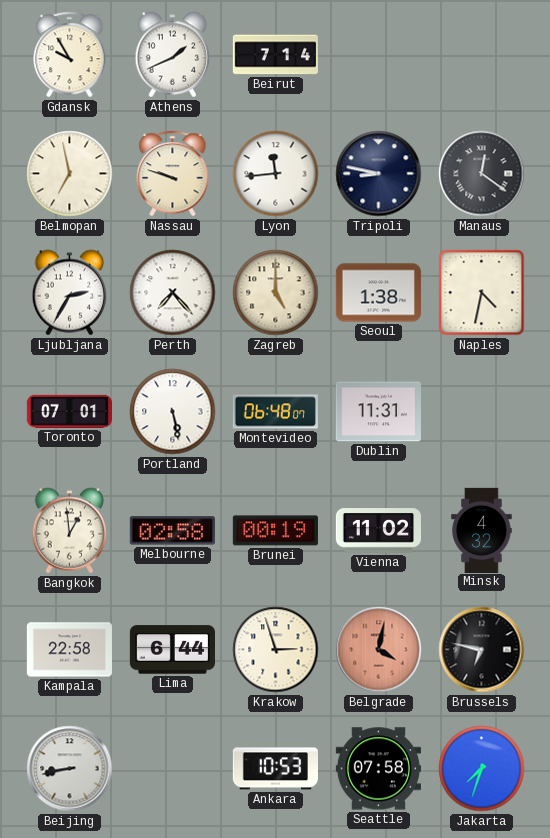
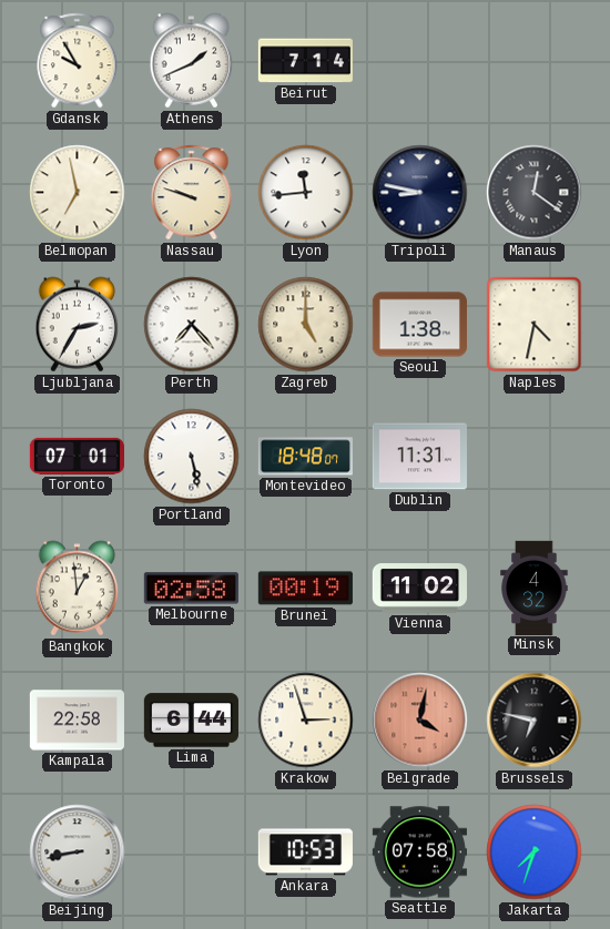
Montevideo: 06:48 -> 18:48
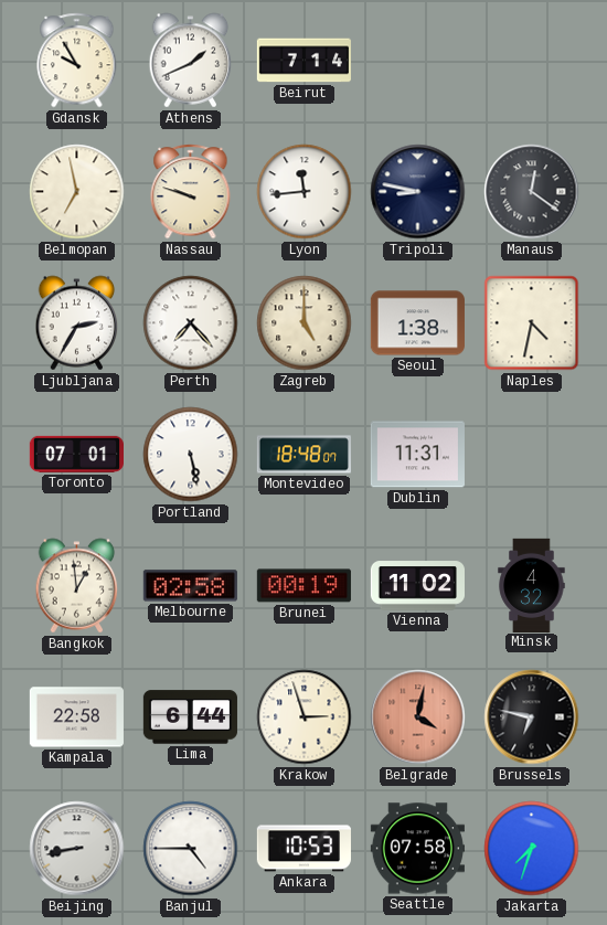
Banjul: none -> 4:45
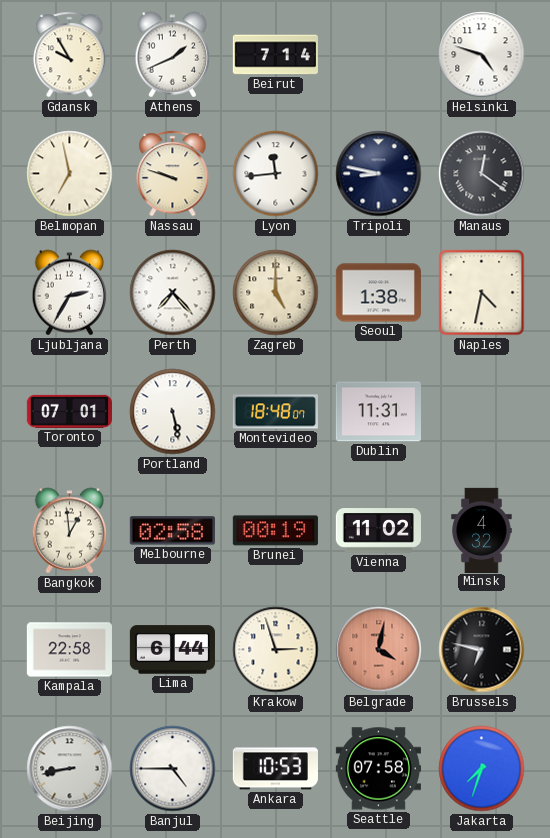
Helsinki: none -> 4:48
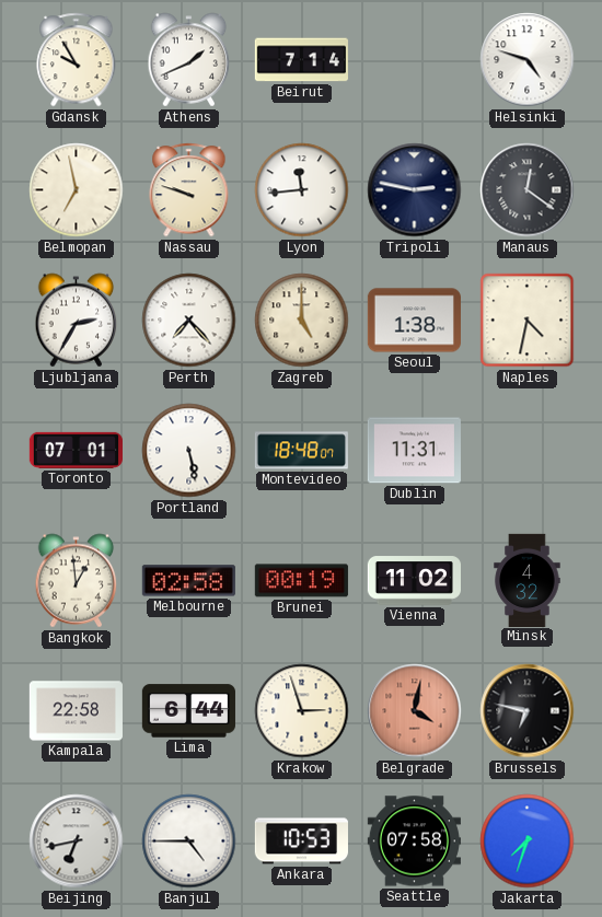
Tripoli: 8:47 -> 2:47
Beijing: 8:43 -> 6:43
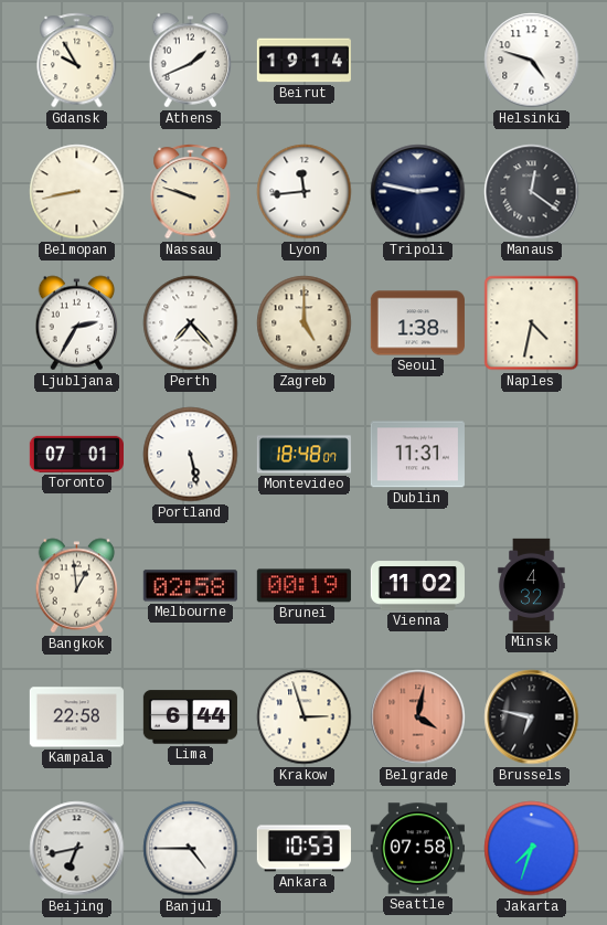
Beirut: 7:14 -> 19:14
Belmopan: 6:58 -> 8:43
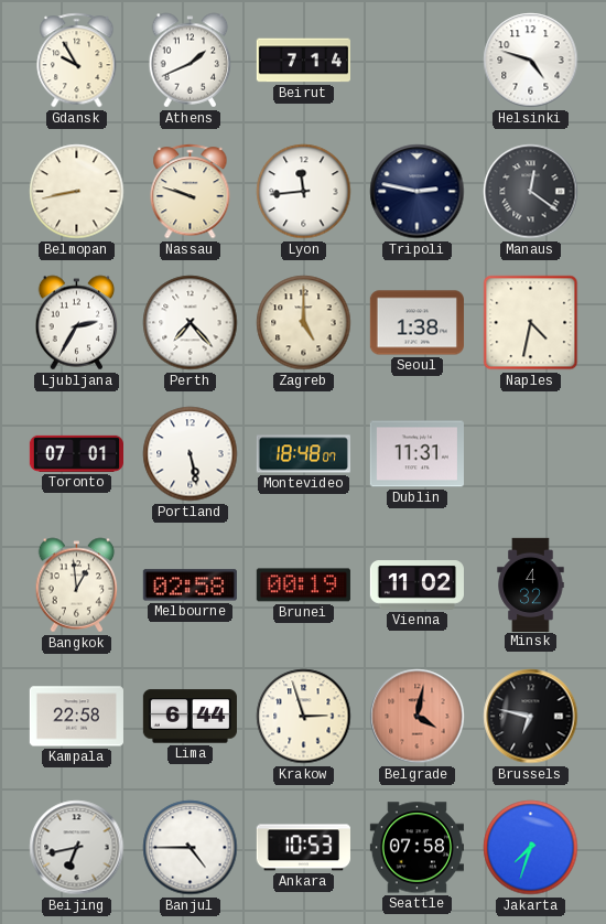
Beirut: 19:14 -> 7:14
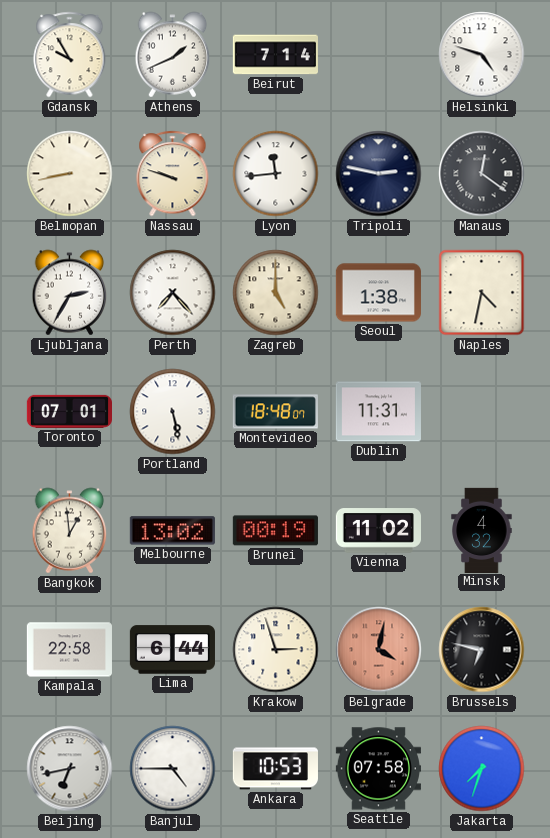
Melbourne: 02:58 -> 13:02
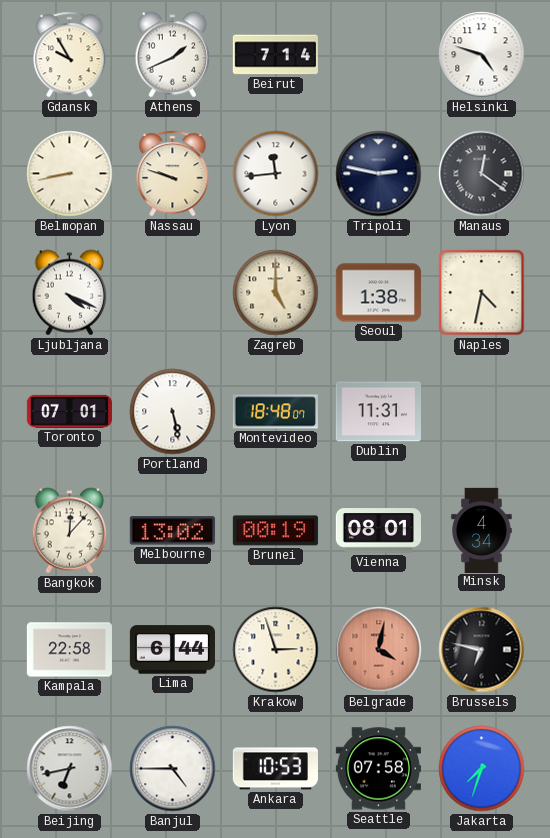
Ljubljana: 2:35 -> 4:19
Perth: 7:23 -> none
Bangkok: 12:59 -> 12:07
Vienna: 11:02 -> 08:01
Minsk: 4:32 -> 4:34
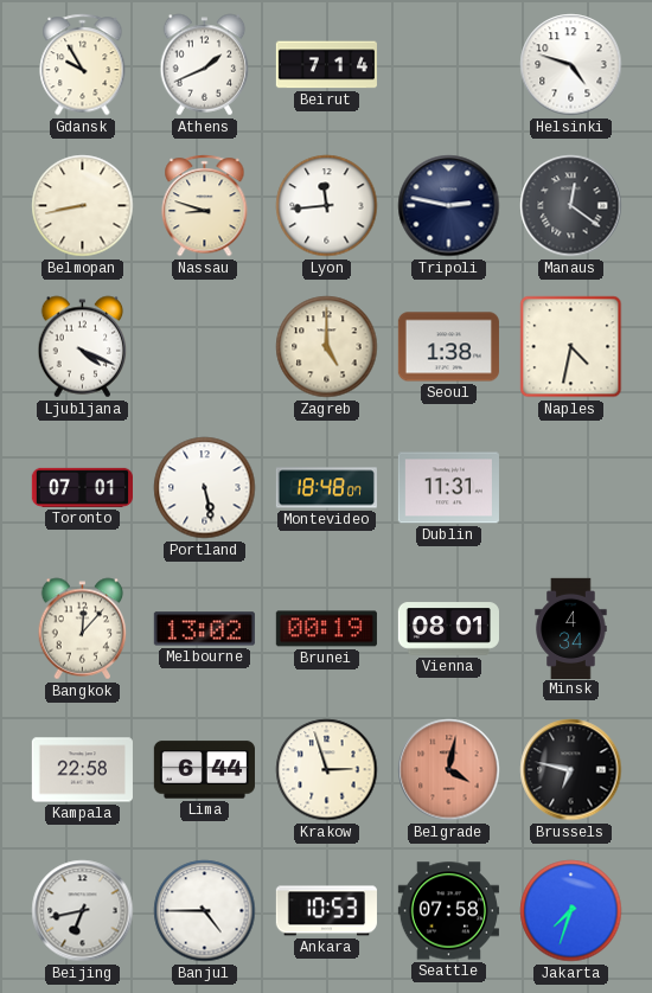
Nassau: 9:48 -> 8:48
